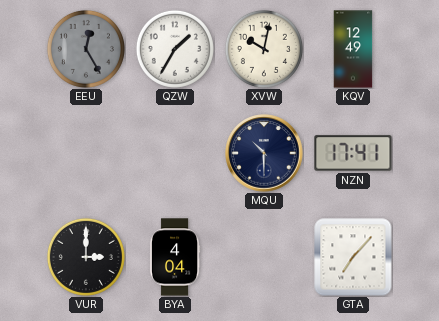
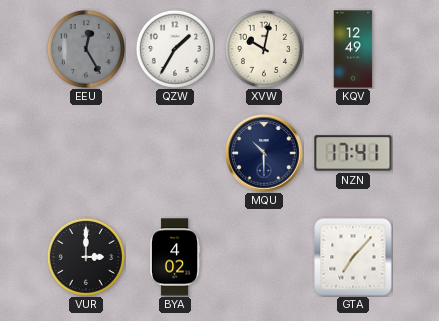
BYA: 4:04 -> 4:02
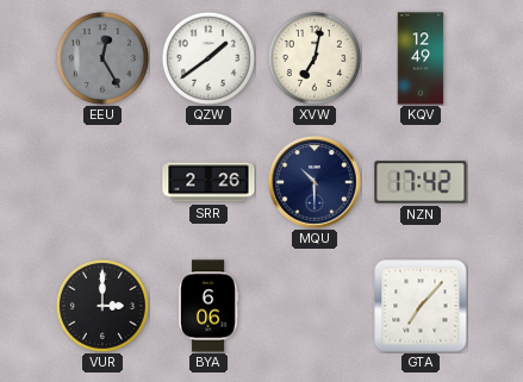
QZW: 1:35 -> 1:39
XVW: 10:02 -> 7:02
SRR: none -> 2:26
NZN: 17:41 -> 17:42
BYA: 4:02 -> 6:06
